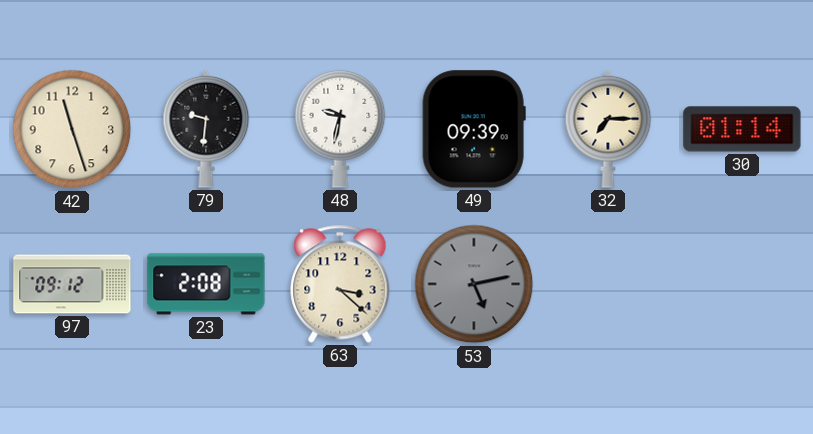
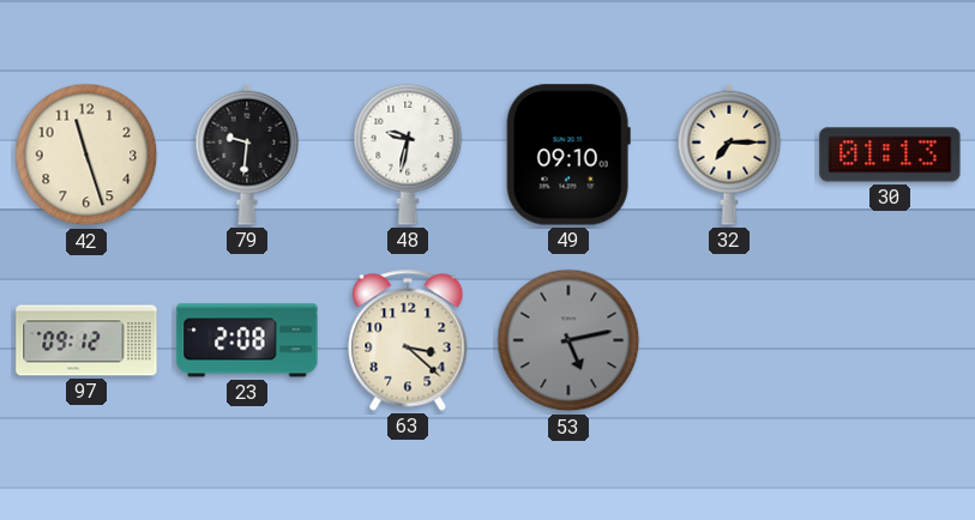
49: 09:39 -> 09:10
30: 01:14 -> 01:13
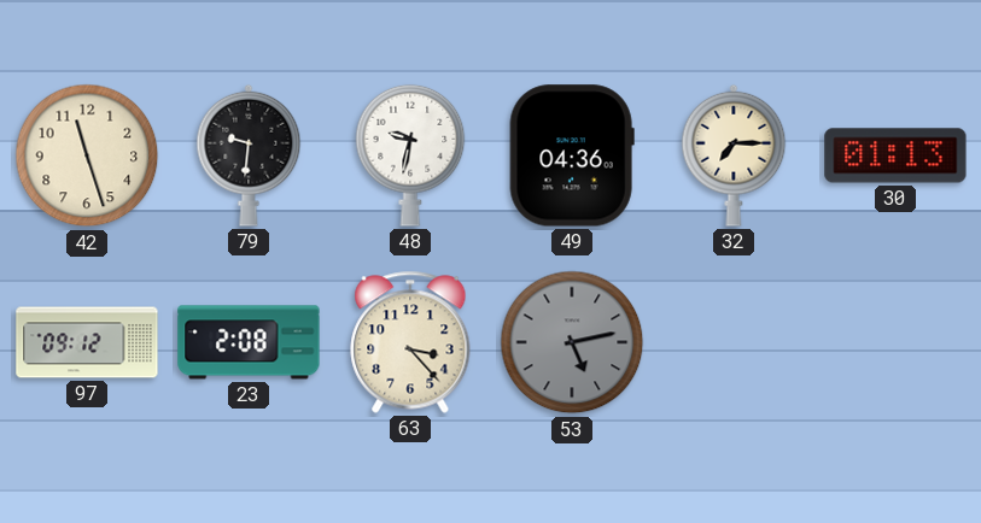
49: 09:10 -> 04:36
63: 3:22 -> 3:23
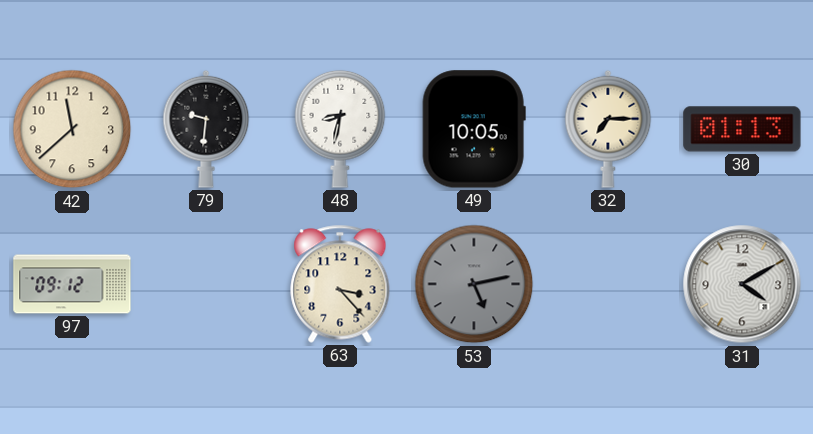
42: 11:27 -> 11:38
48: 9:32 -> 8:32
49: 04:36 -> 10:05
23: 2:08 -> none
31: none -> 4:10
